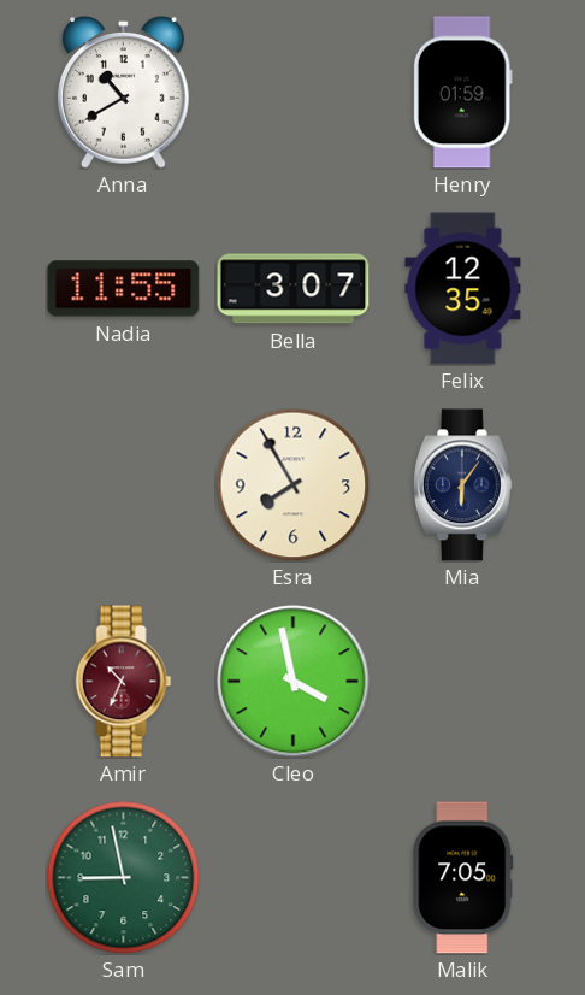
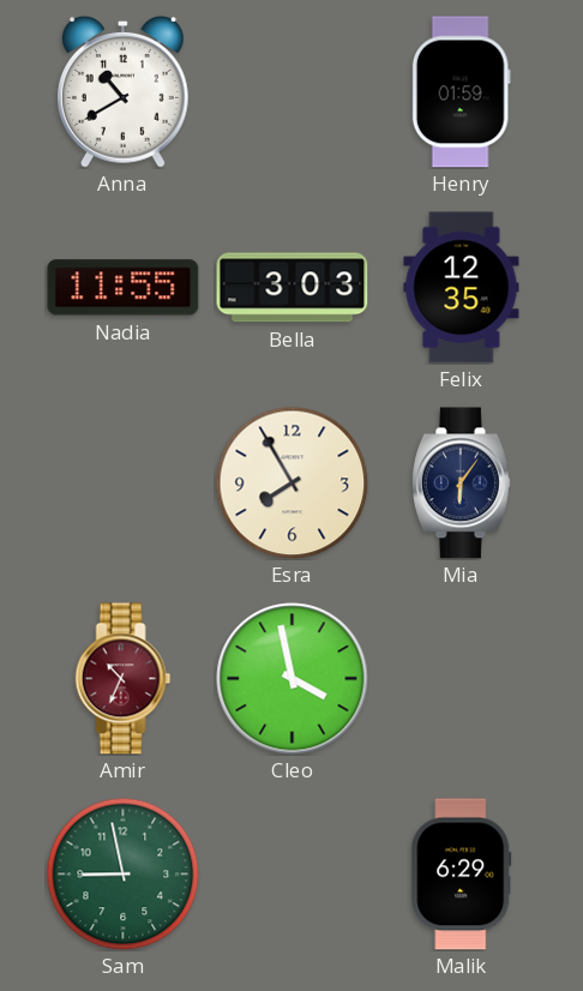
Bella: 3:07 -> 3:03
Malik: 7:05 -> 6:29
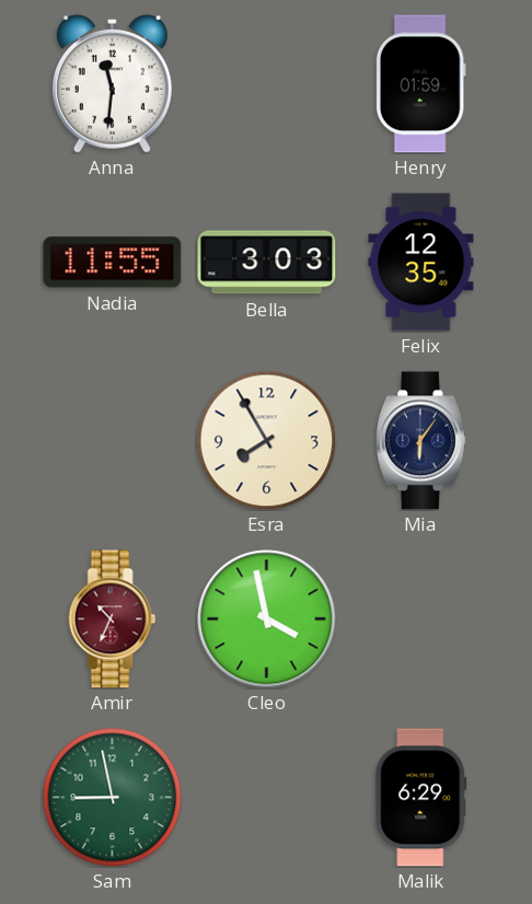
Anna: 10:40 -> 11:31
